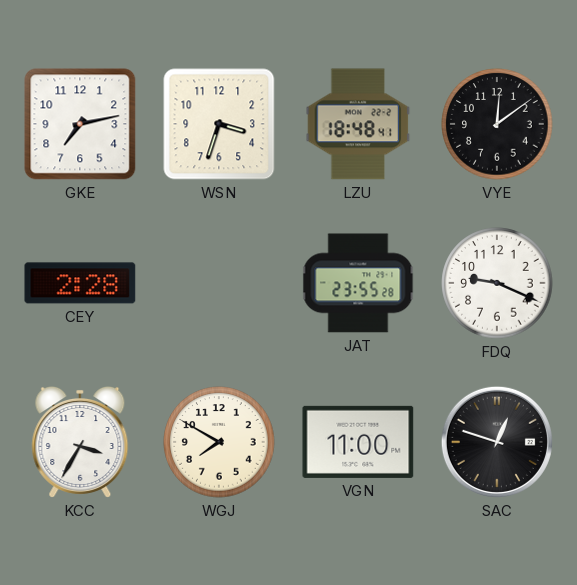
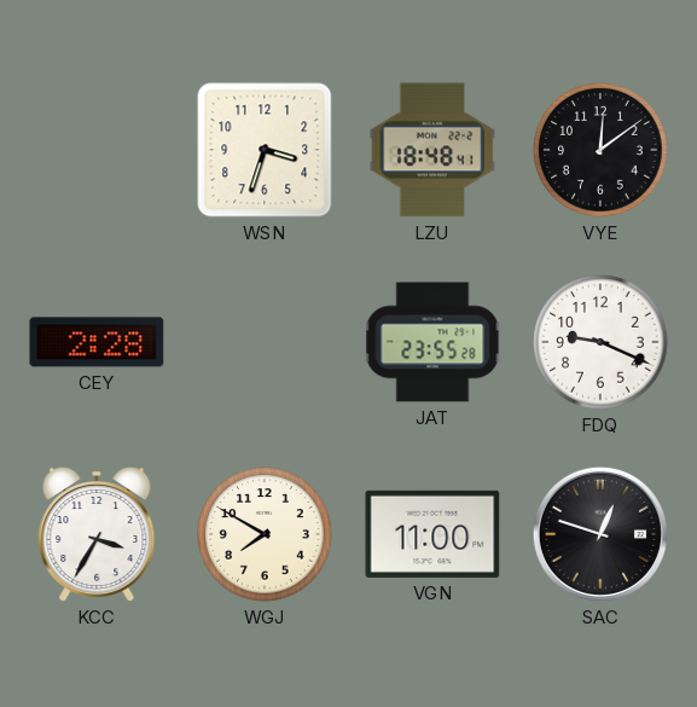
GKE: 7:13 -> none
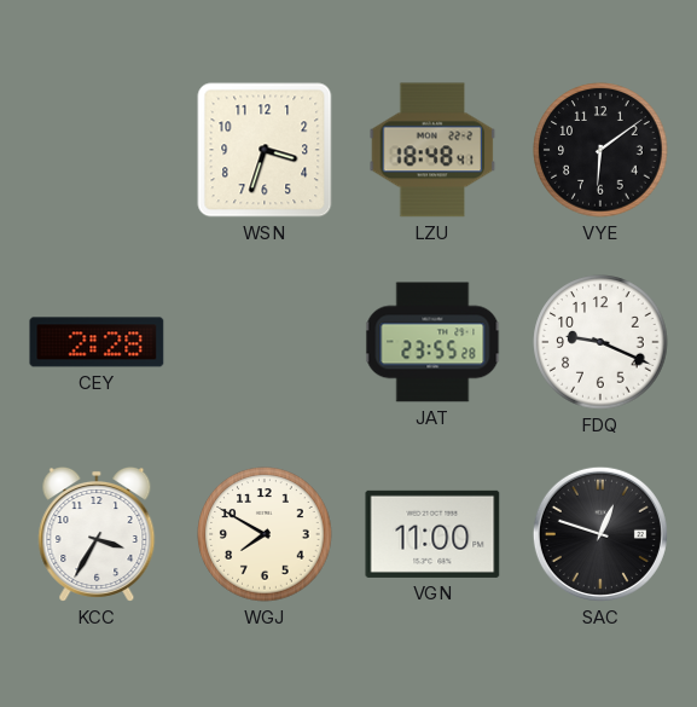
VYE: 12:09 -> 6:09
